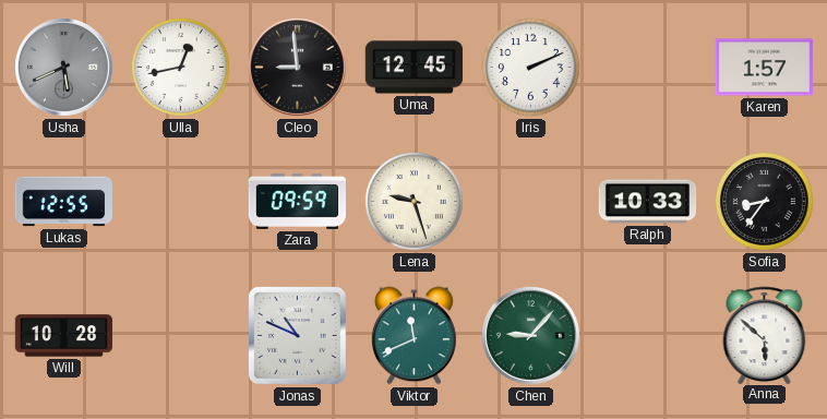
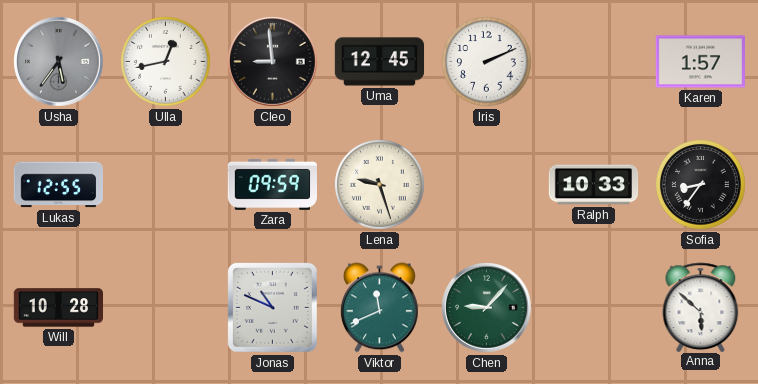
Usha: 5:41 -> 5:36
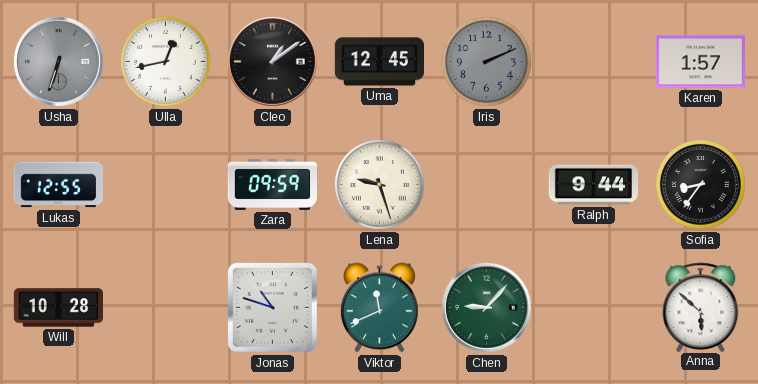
Usha: 5:36 -> 6:33
Cleo: 8:59 -> 1:09
Iris dial: white -> grey
Ralph: 10:33 -> 9:44
Jonas: 10:49 -> 10:48
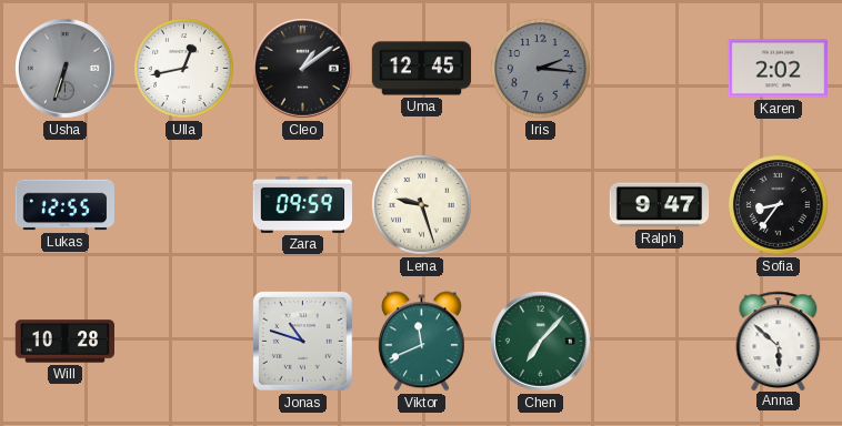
Iris: 2:11 -> 2:16
Karen: 1:57 -> 2:02
Ralph: 9:44 -> 9:47
Chen: 9:07 -> 7:07
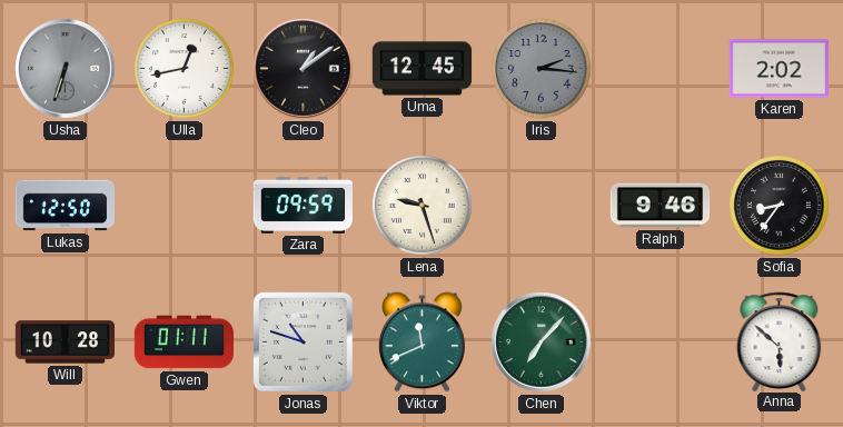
Lukas: 12:55 -> 12:50
Ralph: 9:47 -> 9:46
Gwen: none -> 01:11
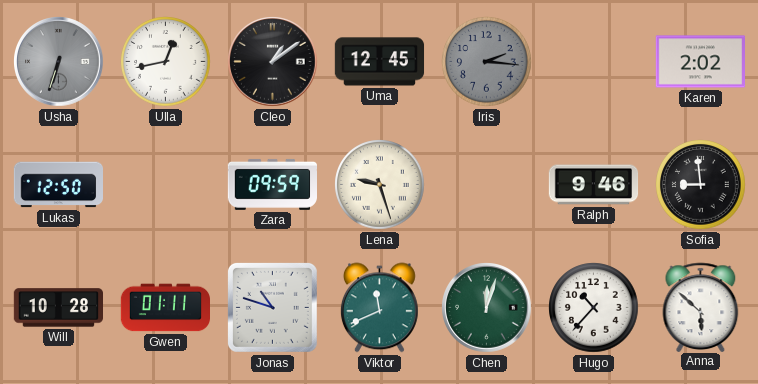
Sofia: 8:36 -> 8:59
Chen: 7:07 -> 12:03
Hugo: none -> 10:37
